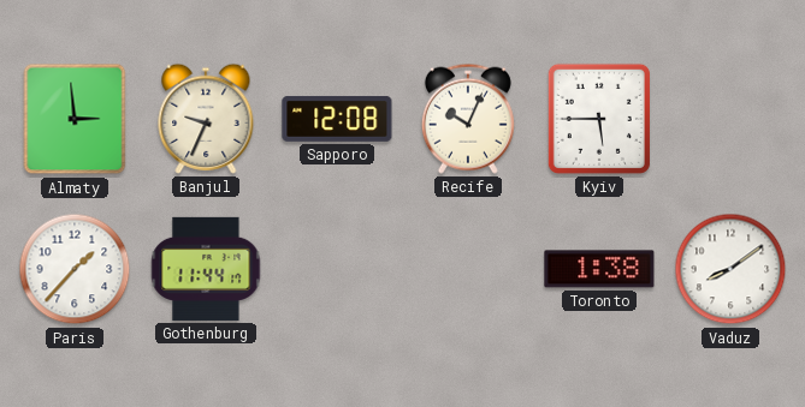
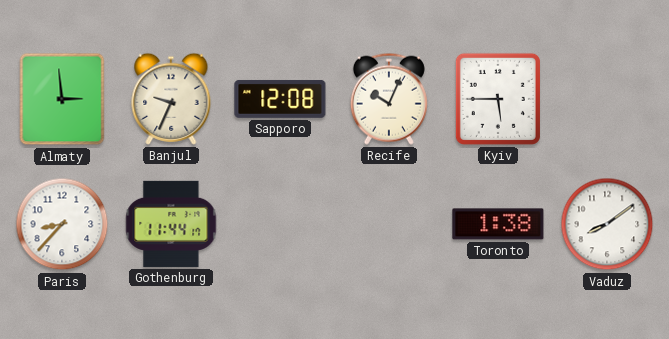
Paris: 1:37 -> 8:37
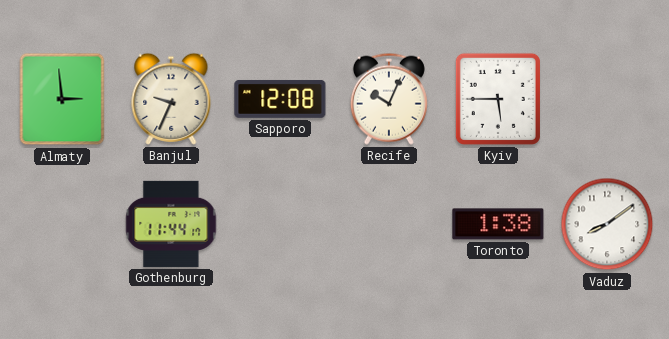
Paris: 8:37 -> none
